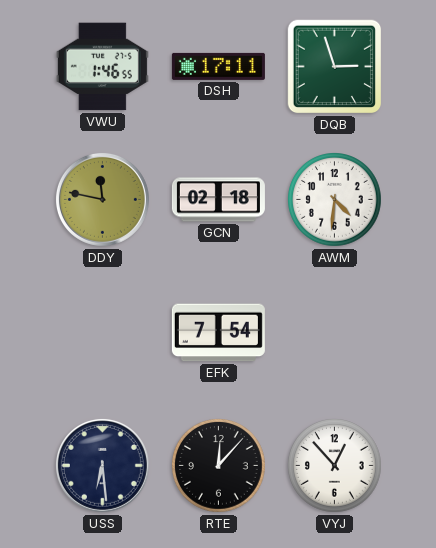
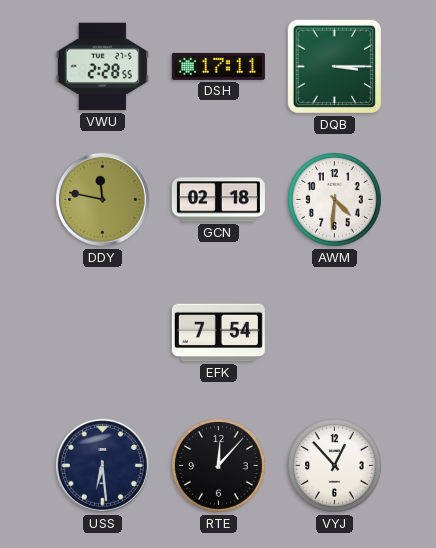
VWU: 1:46 -> 2:28
DQB: 2:57 -> 3:15
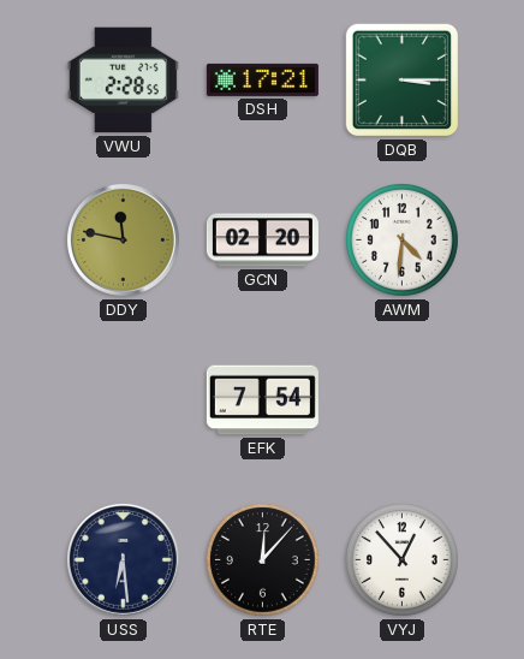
DSH: 17:11 -> 17:21
GCN: 02:18 -> 02:20
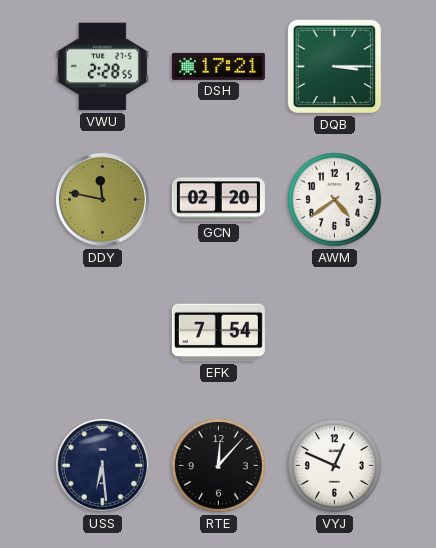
AWM: 4:31 -> 4:39
VYJ: 12:53 -> 12:49
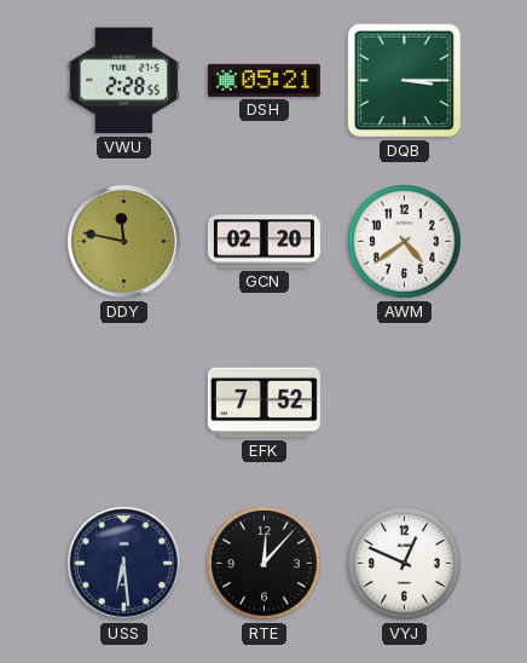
DSH: 17:21 -> 05:21
EFK: 7:54 -> 7:52
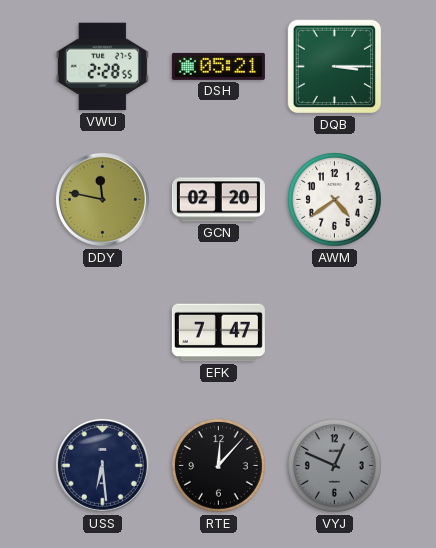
EFK: 7:52 -> 7:47
VYJ dial: white -> grey
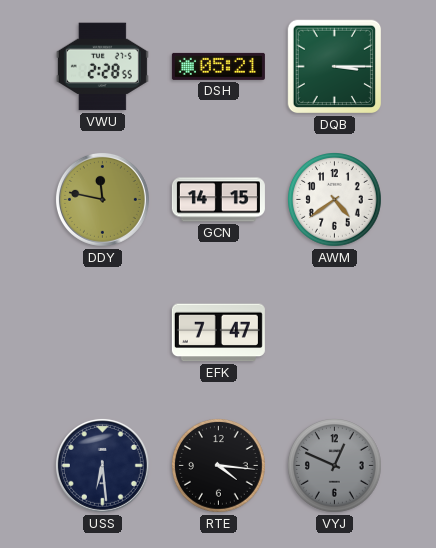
GCN: 02:20 -> 14:15
RTE: 12:07 -> 4:16
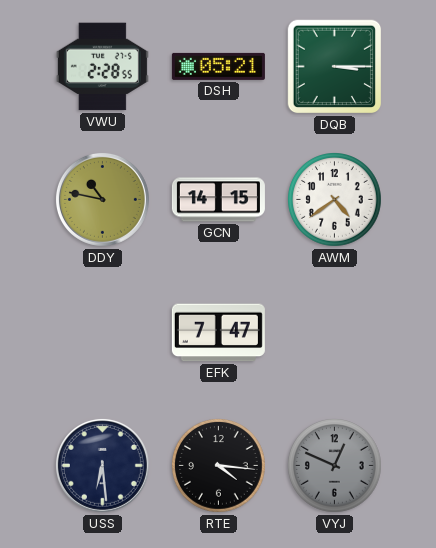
DDY: 11:47 -> 10:47
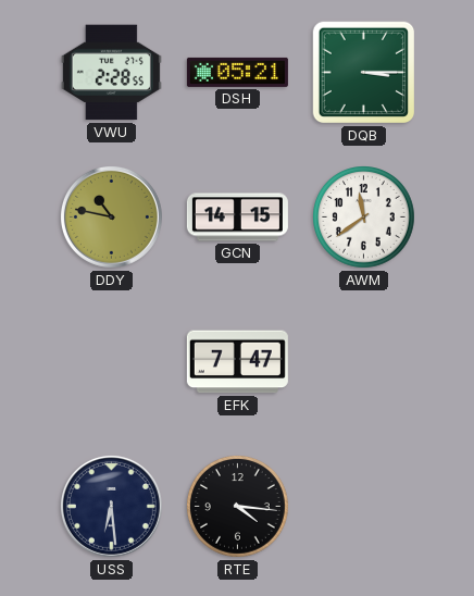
AWM: 4:39 -> 11:39
VYJ: 12:49 -> none
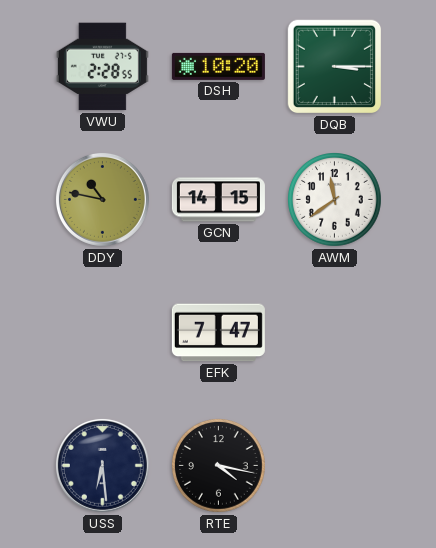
DSH: 05:21 -> 10:20
RTE: 4:16 -> 4:17
